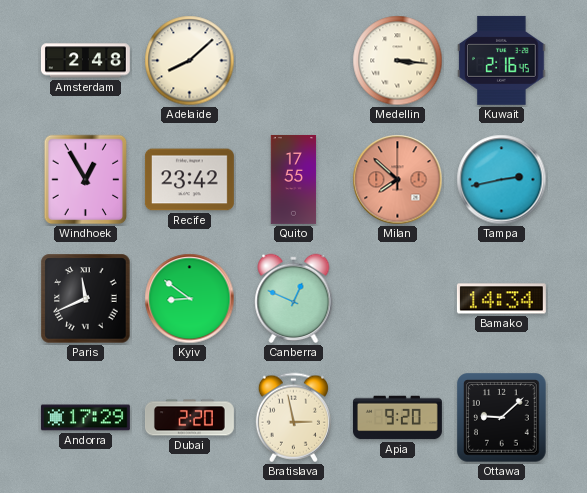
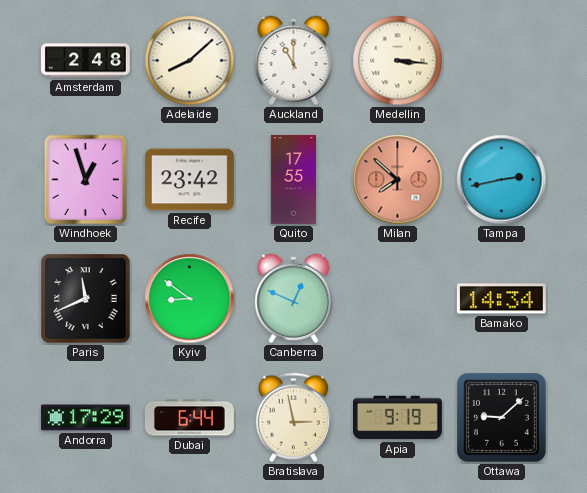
Auckland: none -> 11:00
Kuwait: 2:16 -> none
Windhoek: 12:55 -> 12:57
Dubai: 2:20 -> 6:44
Apia: 9:20 -> 9:19
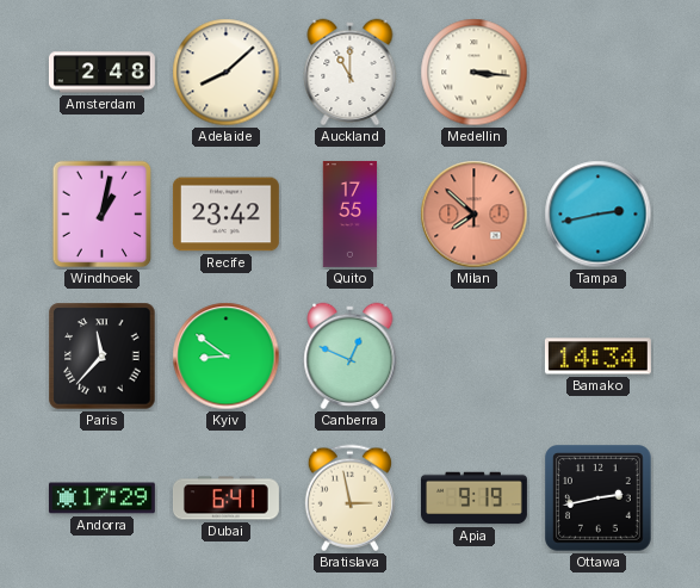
Windhoek: 12:57 -> 1:02
Paris: 11:41 -> 11:37
Dubai: 6:44 -> 6:41
Ottawa: 9:08 -> 2:43
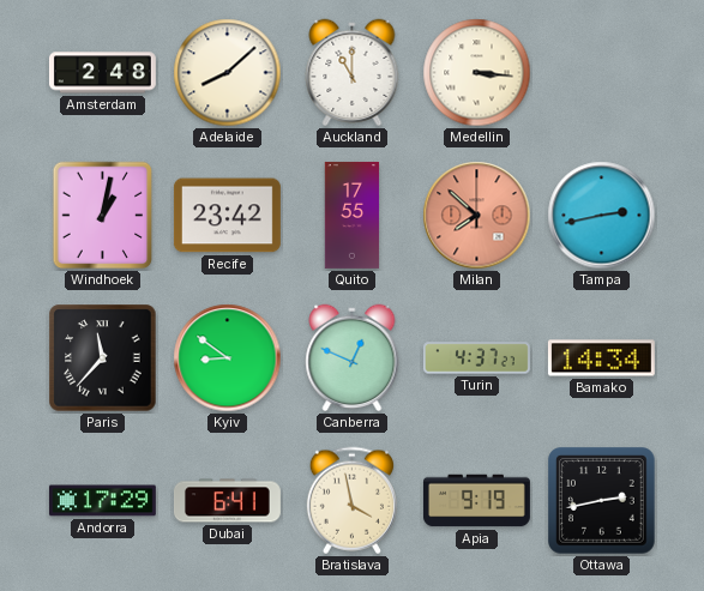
Turin: none -> 4:37
Bratislava: 2:58 -> 3:58
